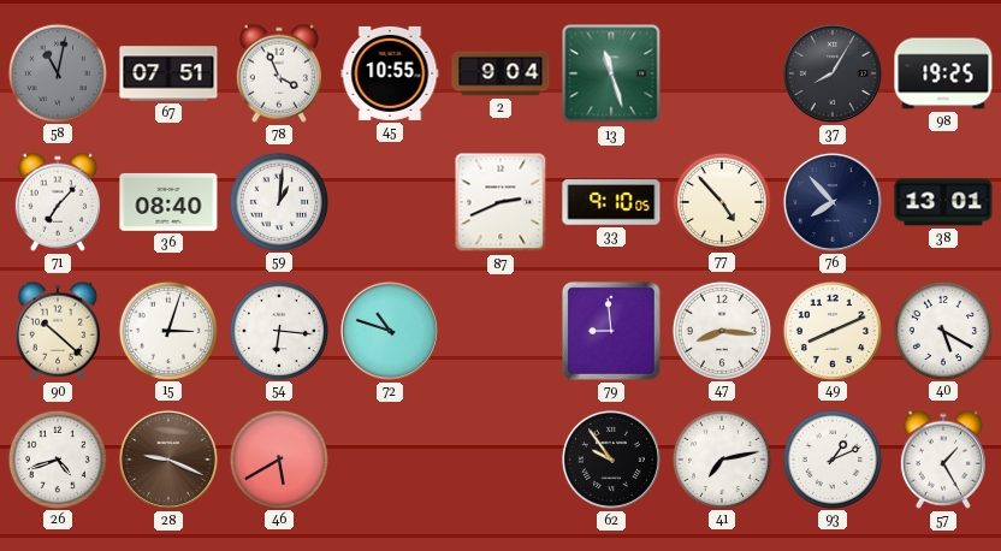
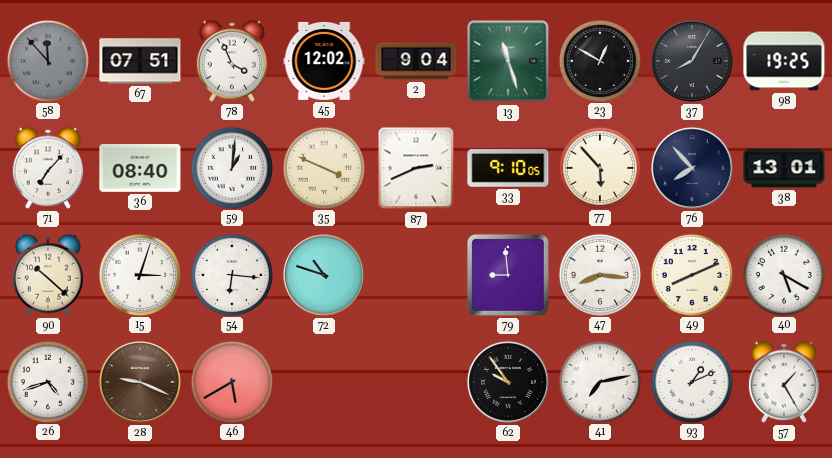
58: 11:02 -> 11:53
45: 10:55 -> 12:02
23: none -> 12:50
35: none -> 3:49
77: 4:53 -> 5:53
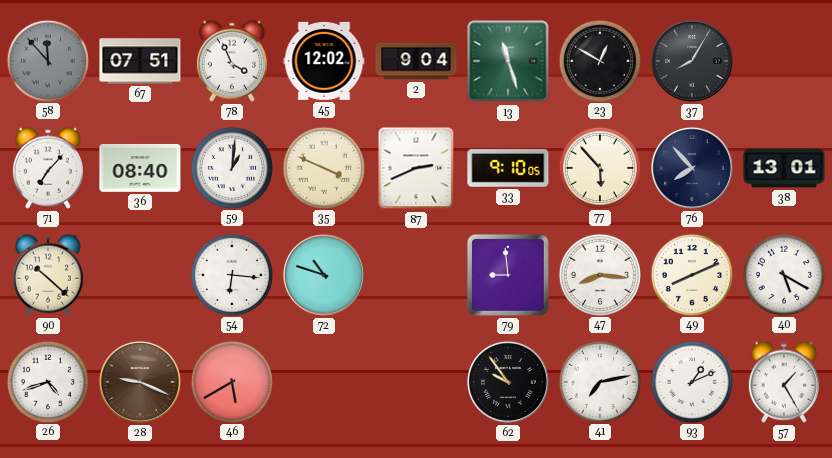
98: 19:25 -> none
15: 3:03 -> none
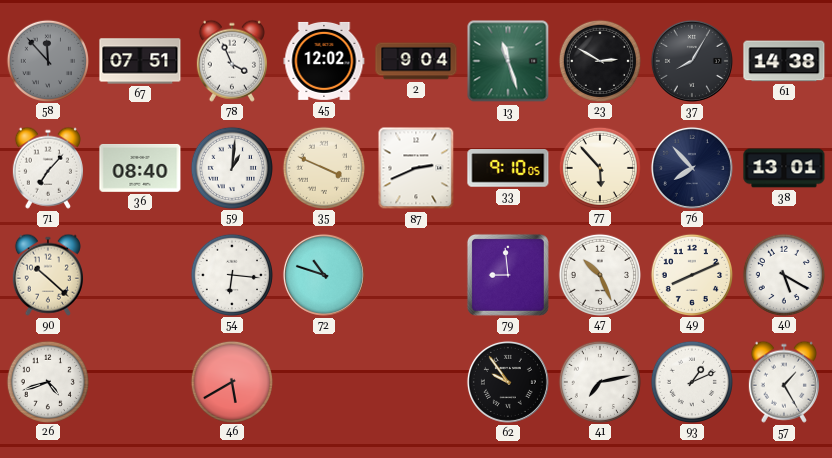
23: 12:50 -> 2:50
61: none -> 14:38
47: 8:16 -> 10:26
28: 9:19 -> none
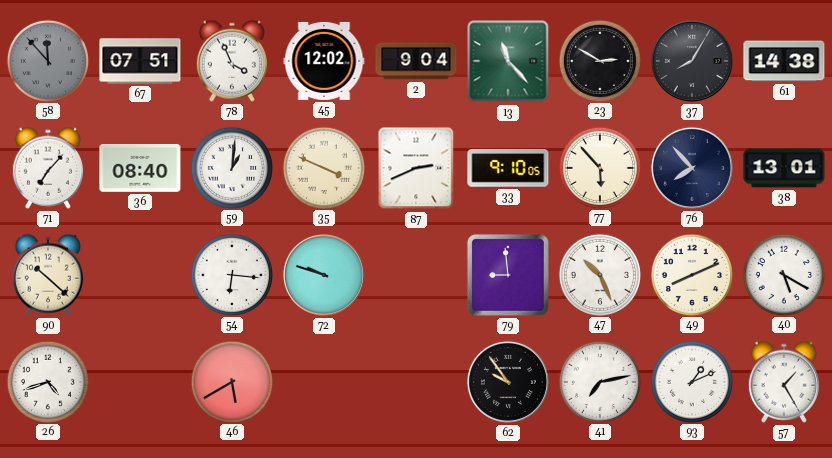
13: 11:27 -> 11:23
72: 10:48 -> 9:48
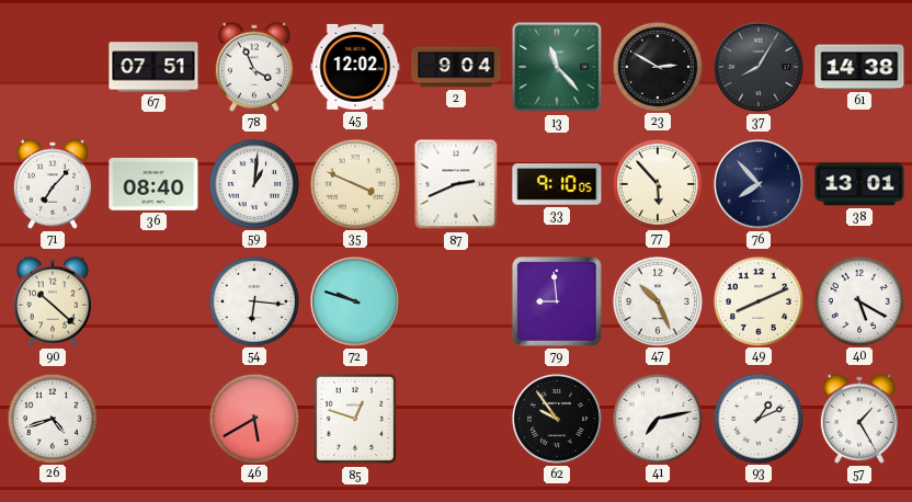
58: 11:53 -> none
85: none -> 12:48
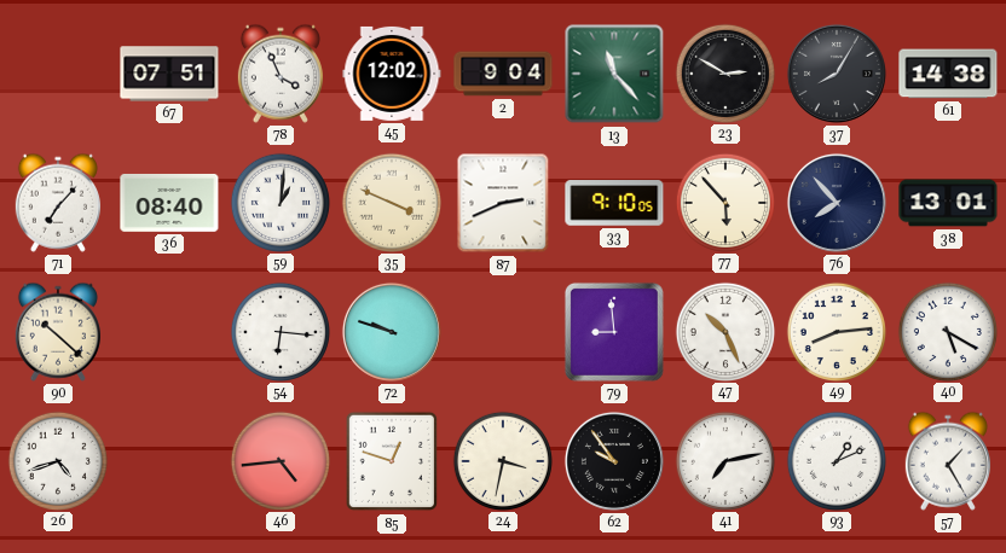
49: 8:11 -> 8:14
46: 5:40 -> 4:44
24: none -> 3:32
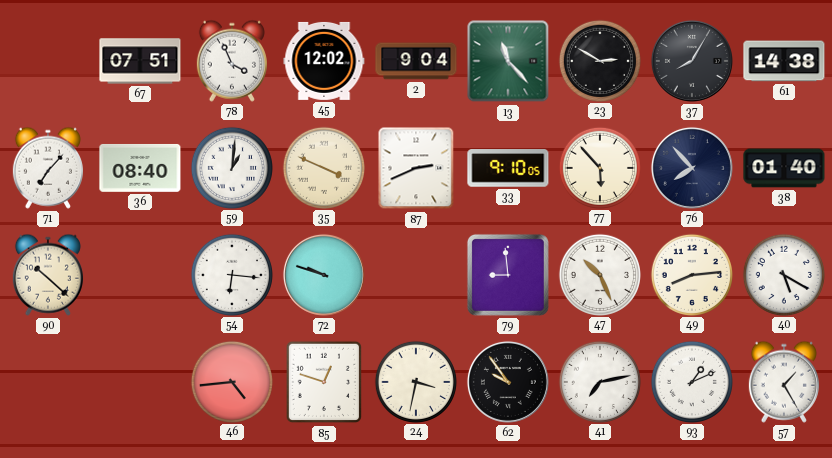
38: 13:01 -> 01:40
26: 4:42 -> none
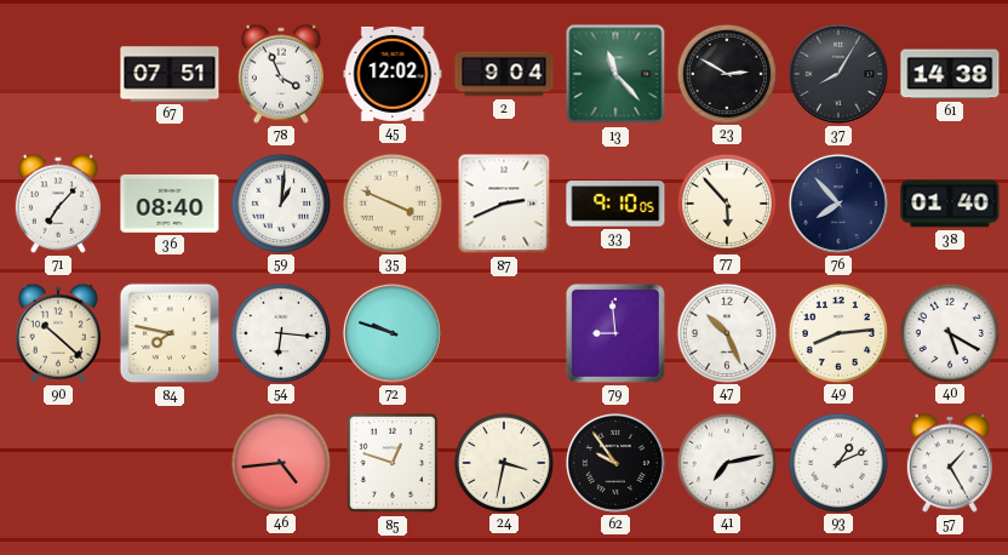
84: none -> 7:47
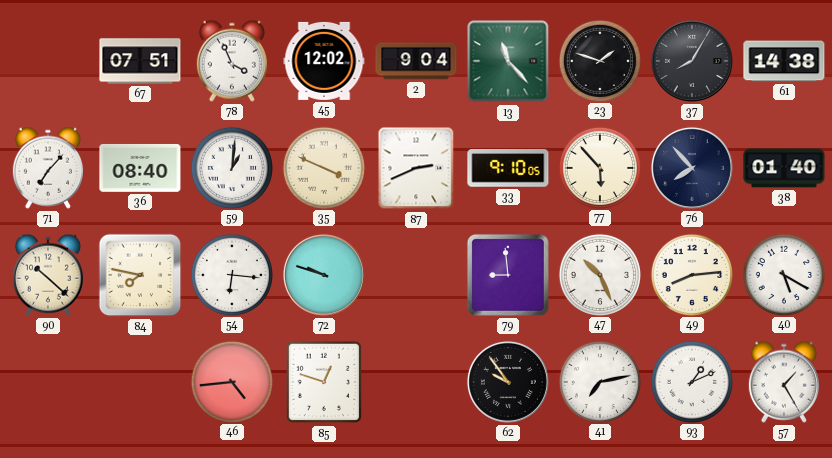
23: 2:50 -> 1:48
24: 3:32 -> none
